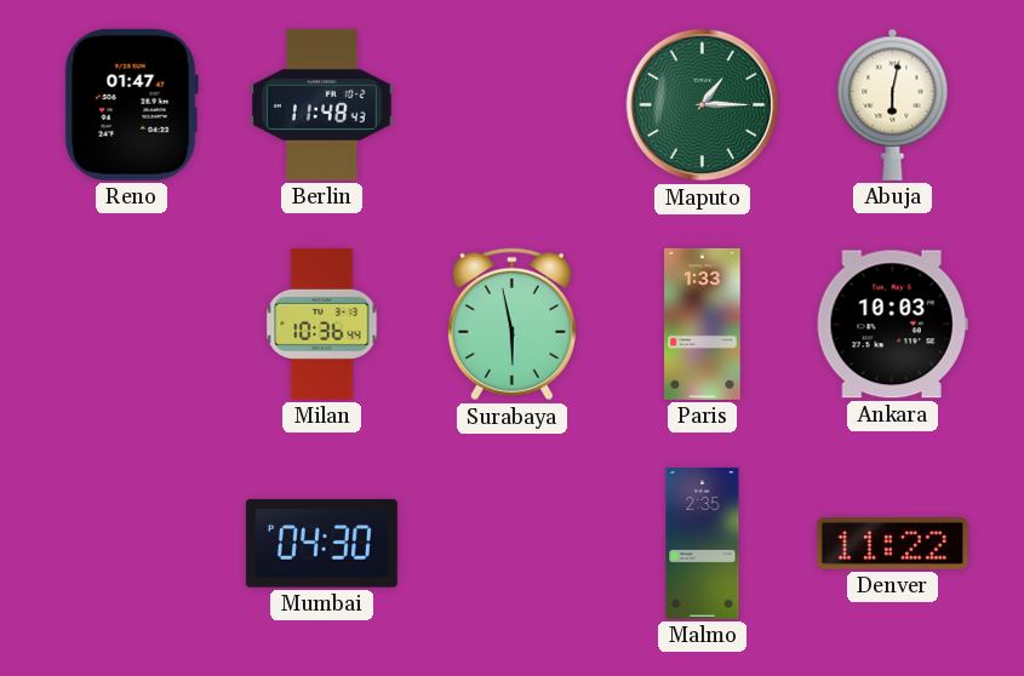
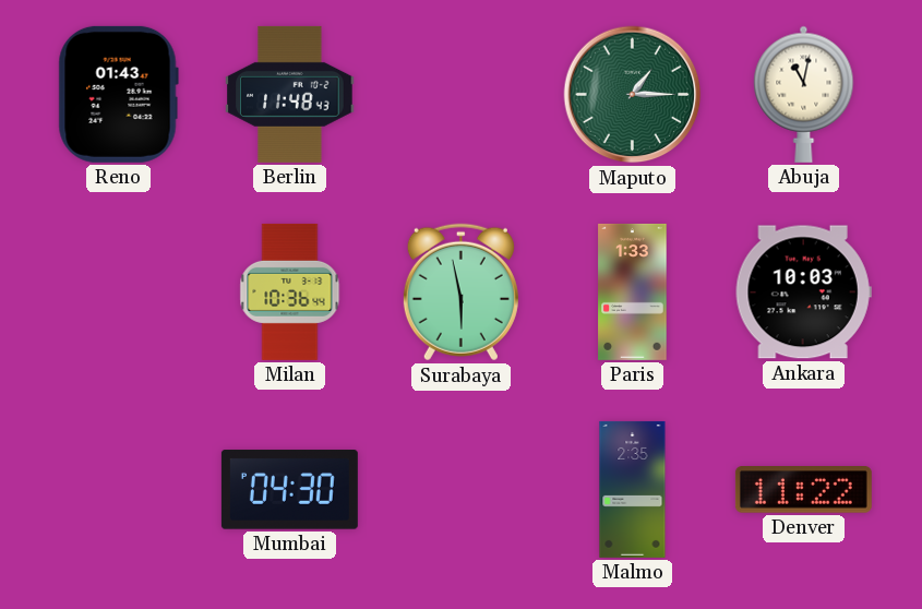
Reno: 01:47 -> 01:43
Abuja: 6:02 -> 11:02
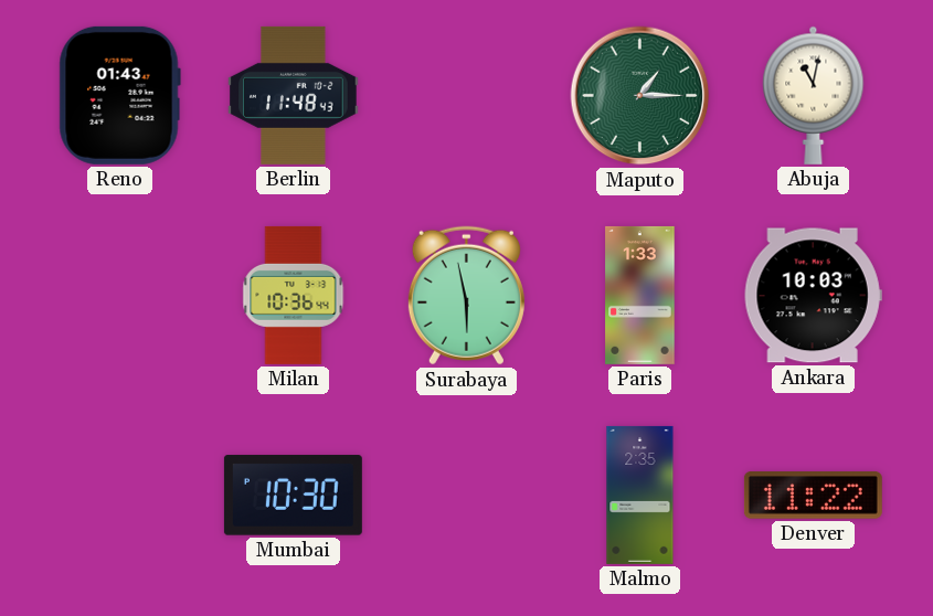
Mumbai: 04:30 -> 10:30
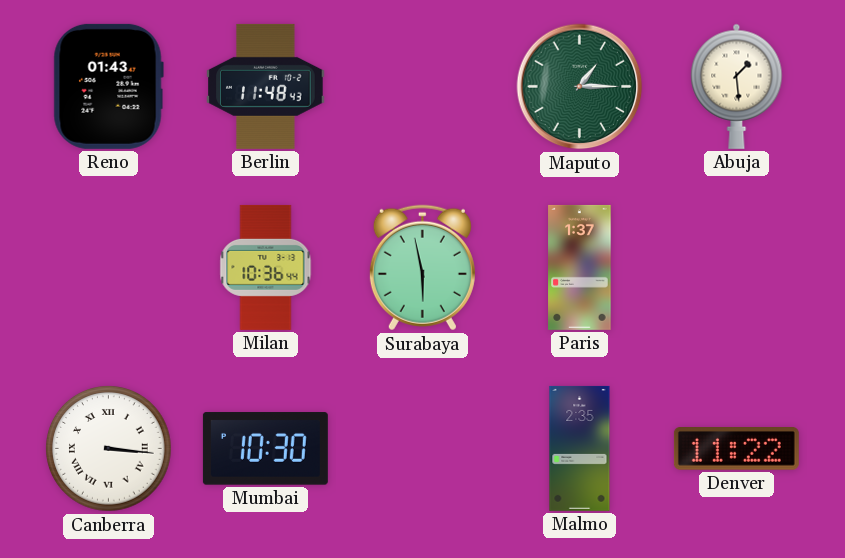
Abuja: 11:02 -> 1:29
Paris: 1:33 -> 1:37
Ankara: 10:03 -> none
Canberra: none -> 3:16
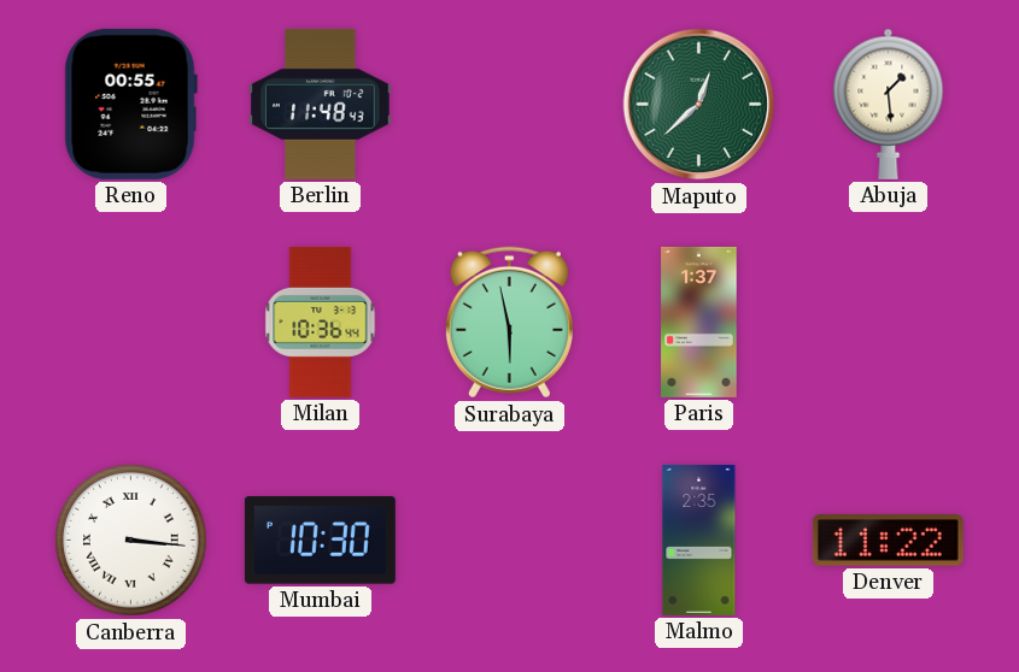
Reno: 01:43 -> 00:55
Maputo: 1:15 -> 12:38
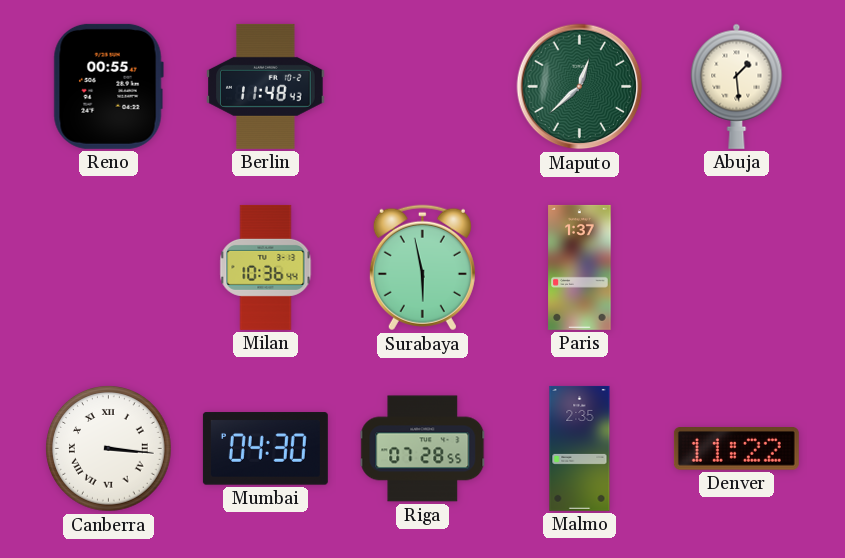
Mumbai: 10:30 -> 04:30
Riga: none -> 07:28
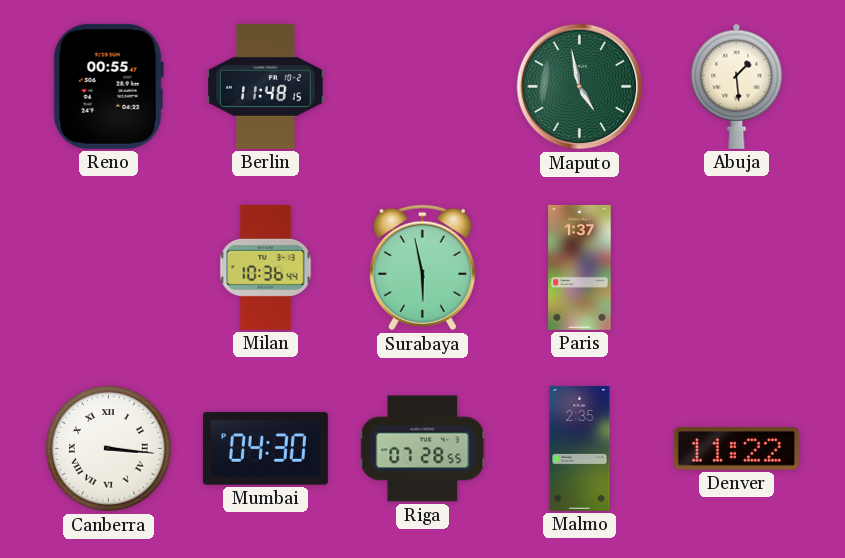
Berlin: 11:48:43 -> 11:48:15
Maputo: 12:38 -> 4:58
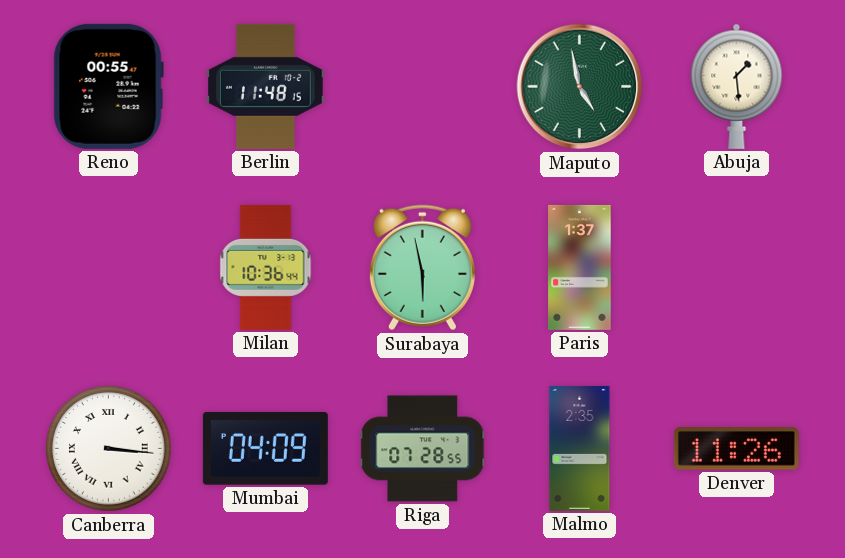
Mumbai: 04:30 -> 04:09
Denver: 11:22 -> 11:26
